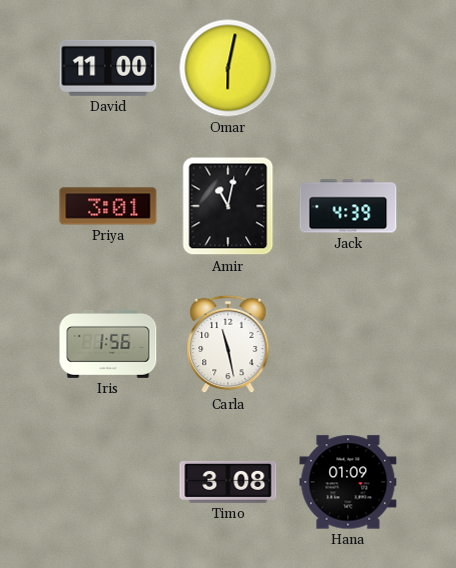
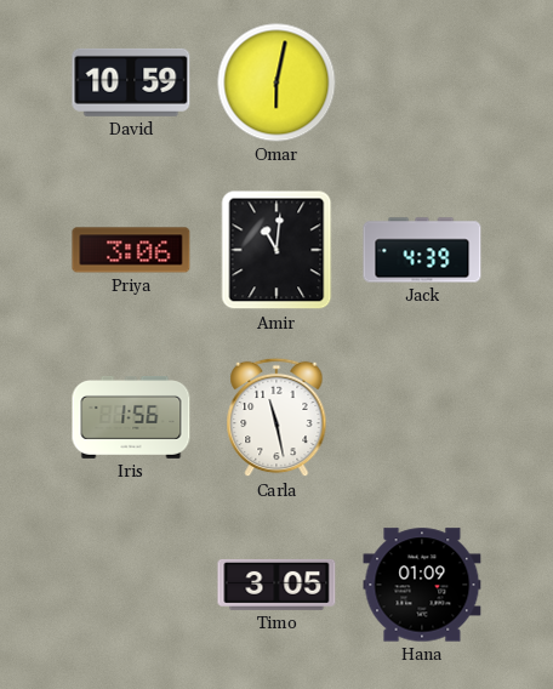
David: 11:00 -> 10:59
Priya: 3:01 -> 3:06
Amir: 11:02 -> 11:01
Timo: 3:08 -> 3:05
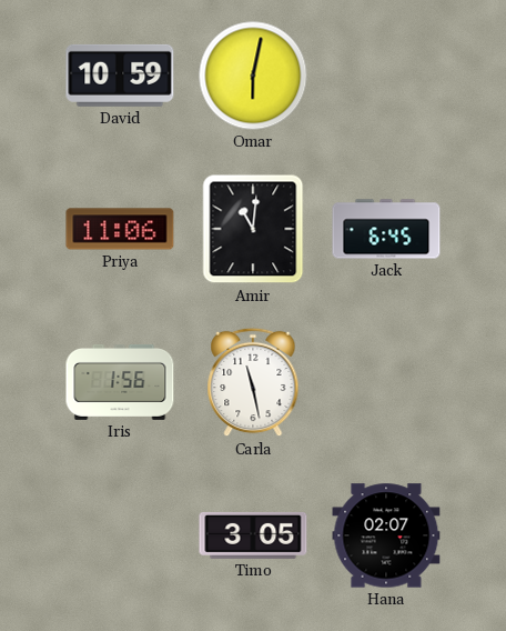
Priya: 3:06 -> 11:06
Jack: 4:39 -> 6:45
Hana: 01:09 -> 02:07
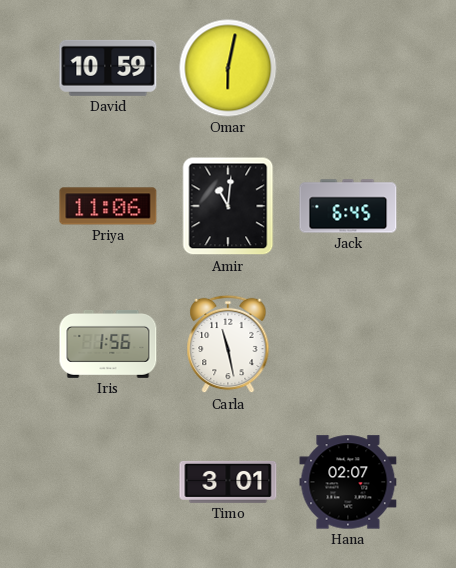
Timo: 3:05 -> 3:01
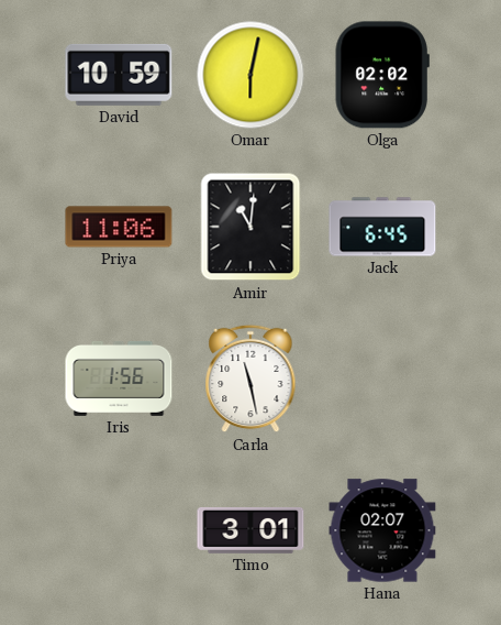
Olga: none -> 02:02
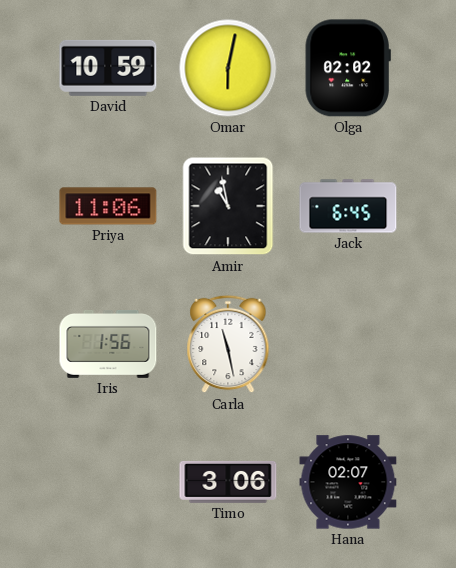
Amir: 11:01 -> 10:58
Timo: 3:01 -> 3:06
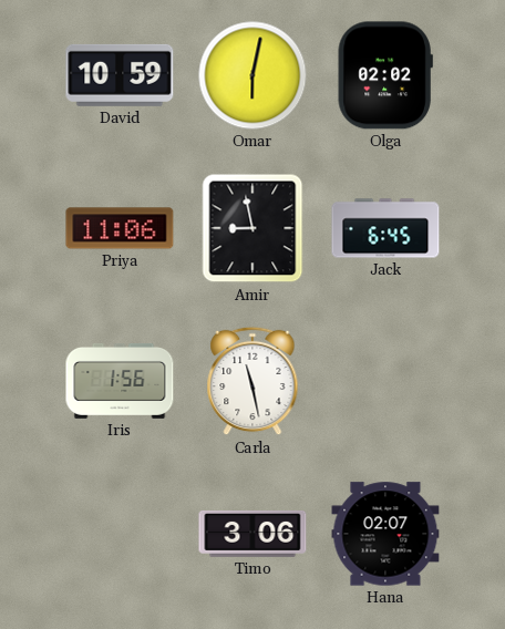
Amir: 10:58 -> 8:58
